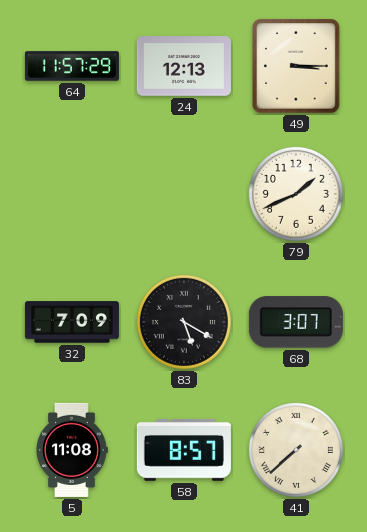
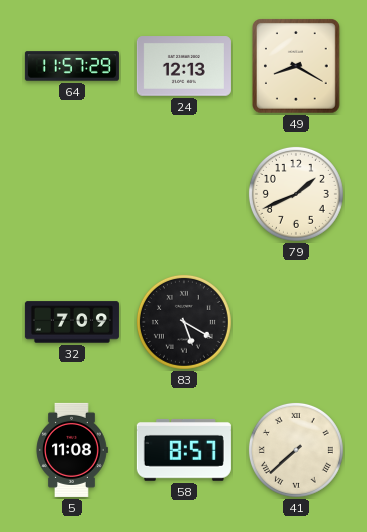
49: 3:15 -> 8:20
68: 3:07 -> none
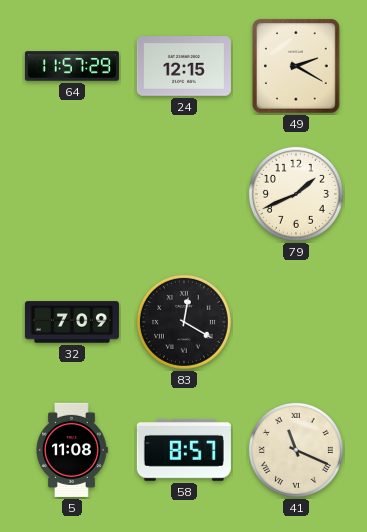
24: 12:13 -> 12:15
49: 8:20 -> 2:20
83: 5:20 -> 12:20
41: 7:38 -> 11:19
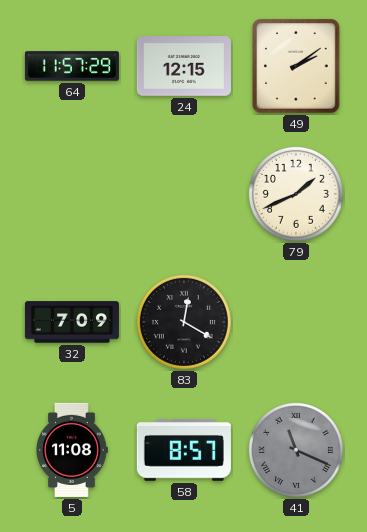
49: 2:20 -> 2:09
41 dial: cream -> grey
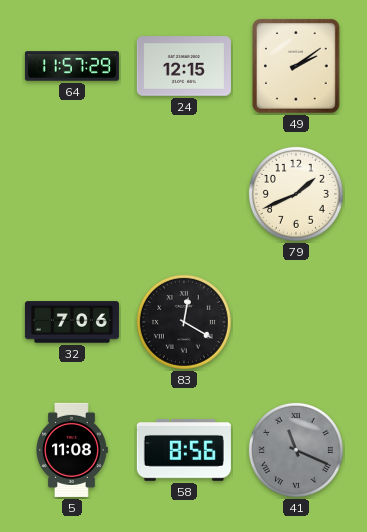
32: 7:09 -> 7:06
58: 8:57 -> 8:56
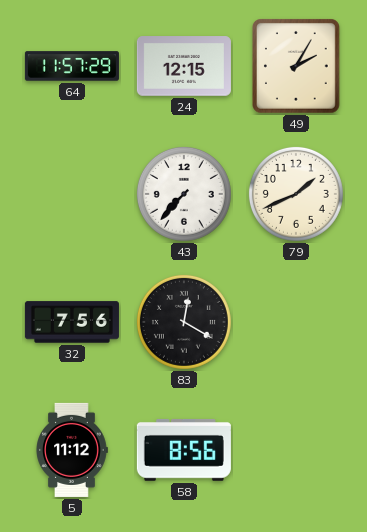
49: 2:09 -> 2:05
43: none -> 7:37
32: 7:06 -> 7:56
5: 11:08 -> 11:12
41: 11:19 -> none
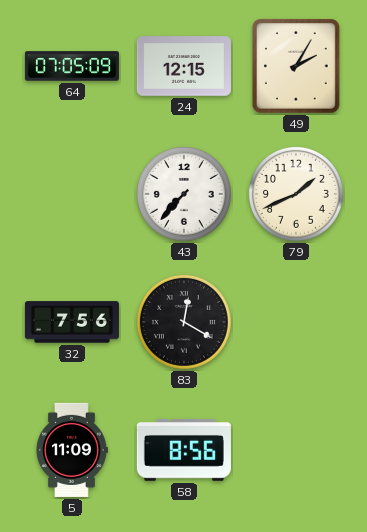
64: 11:57 -> 07:05
5: 11:12 -> 11:09
